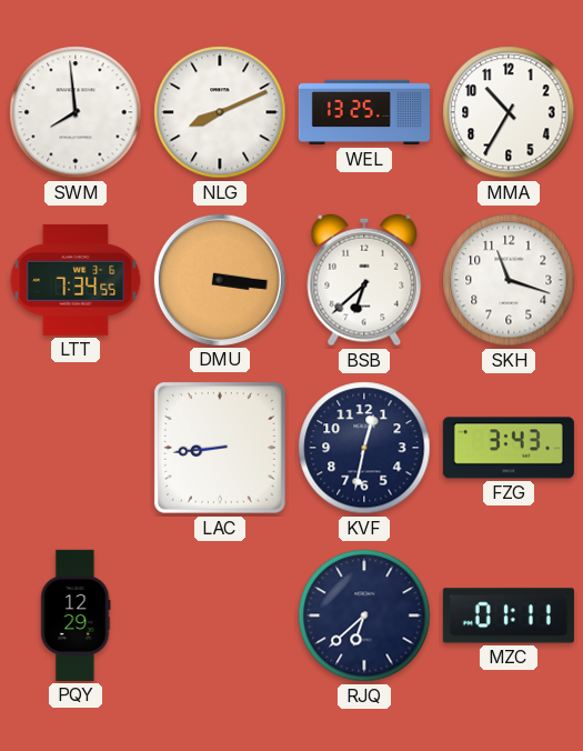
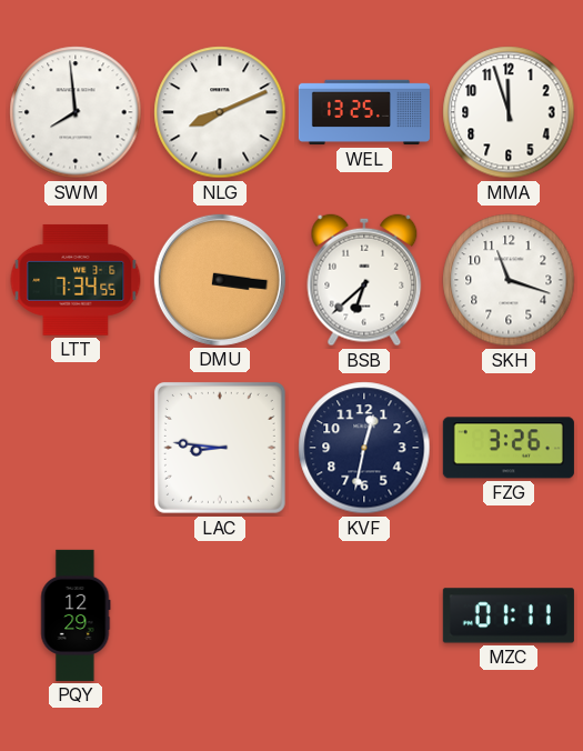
MMA: 10:35 -> 11:57
LAC: 8:44 -> 8:46
FZG: 3:43 -> 3:26
RJQ: 6:38 -> none
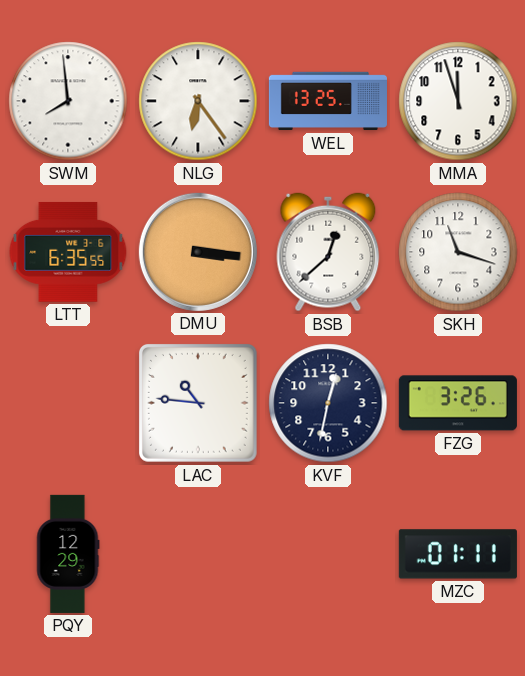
NLG: 8:11 -> 6:24
LTT: 7:34 -> 6:35
BSB: 6:38 -> 12:38
LAC: 8:46 -> 10:46
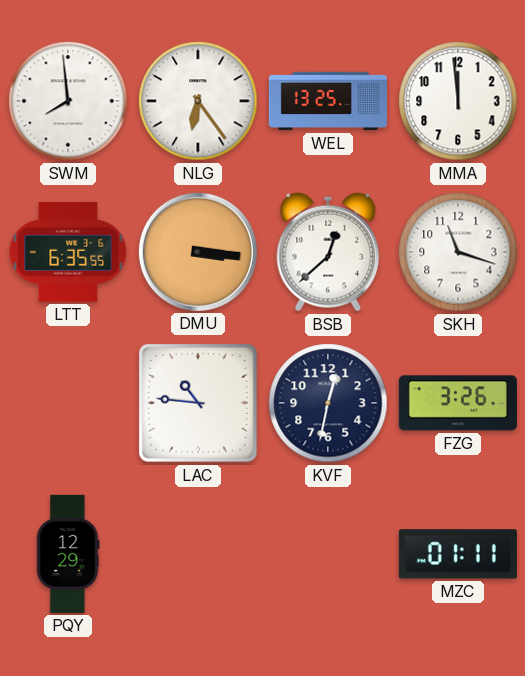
MMA: 11:57 -> 11:59
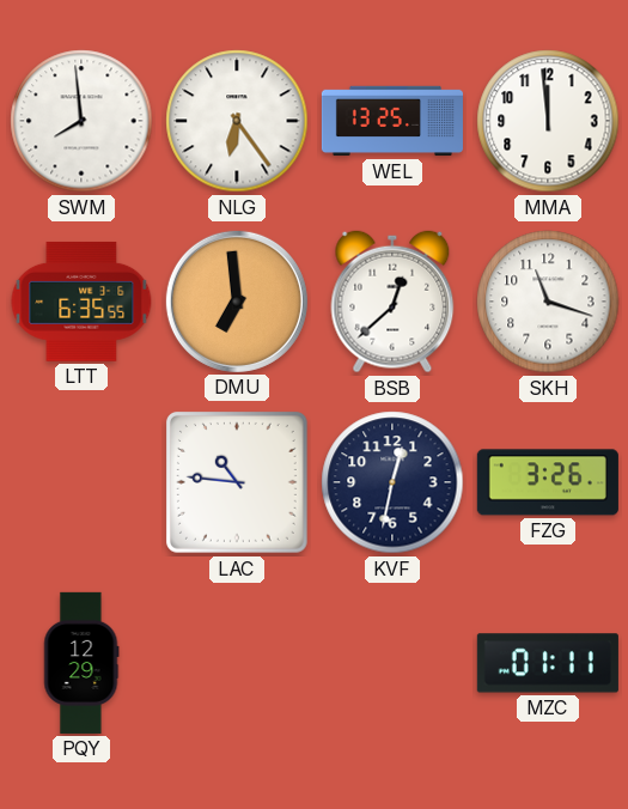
DMU: 3:16 -> 6:59
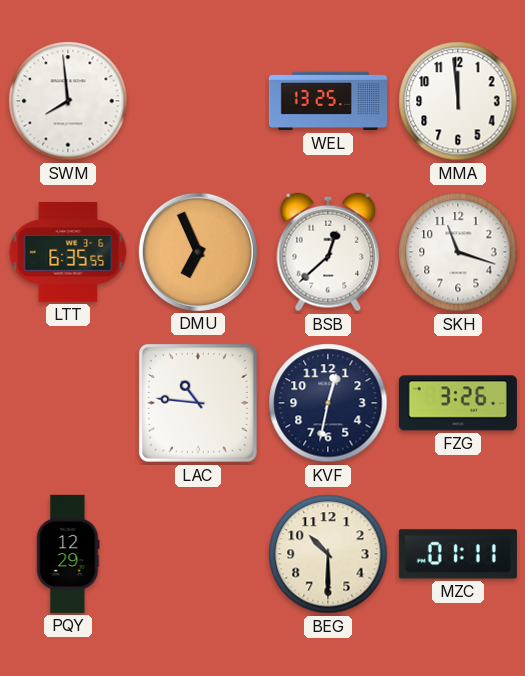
NLG: 6:24 -> none
DMU: 6:59 -> 6:56
BEG: none -> 10:30
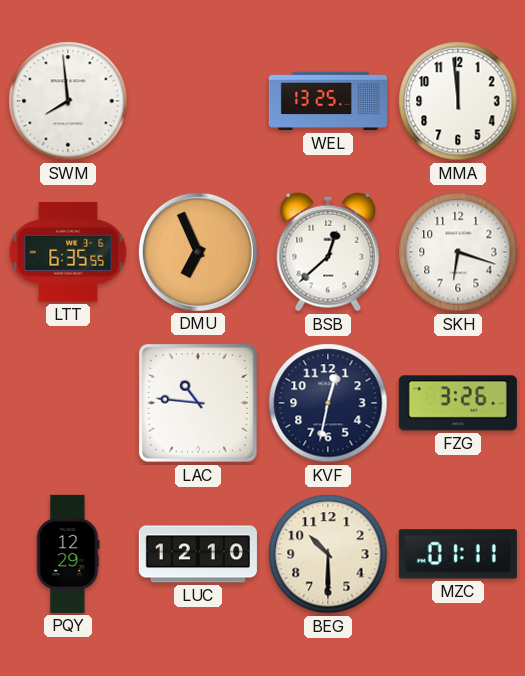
SKH: 11:18 -> 6:18
LUC: none -> 12:10
